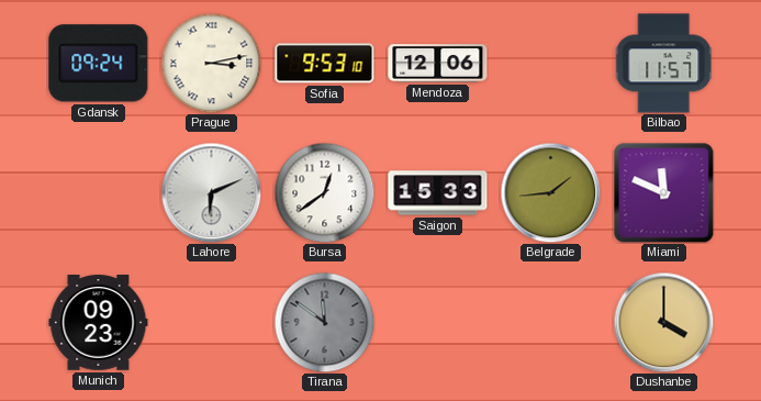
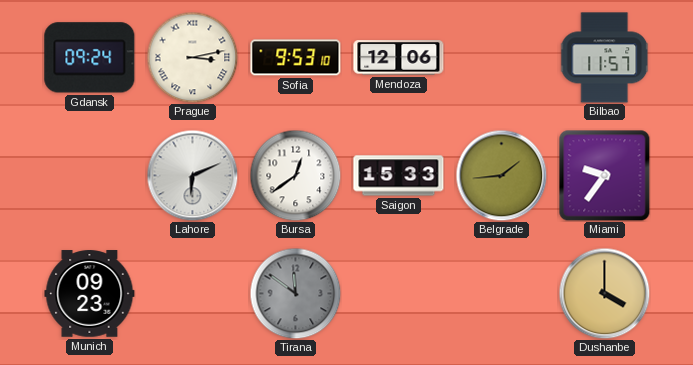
Miami: 11:49 -> 9:36
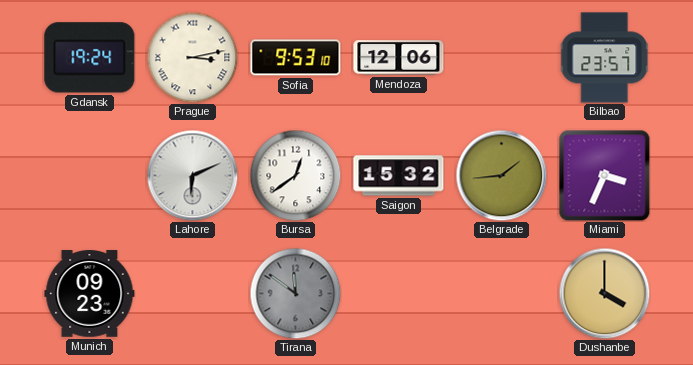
Gdansk: 09:24 -> 19:24
Bilbao: 11:57 -> 23:57
Saigon: 15:33 -> 15:32
Miami: 9:36 -> 3:34
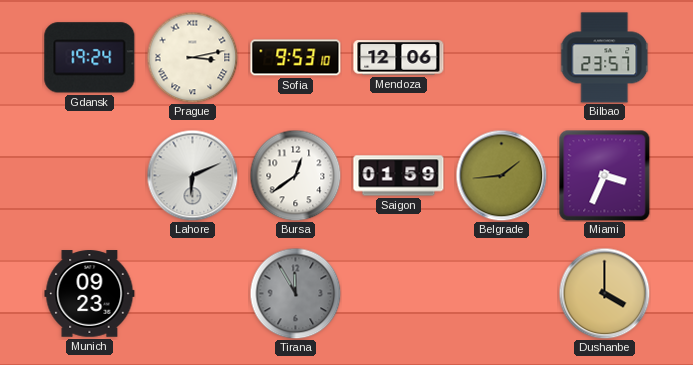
Saigon: 15:32 -> 01:59
Tirana: 11:51 -> 11:55
